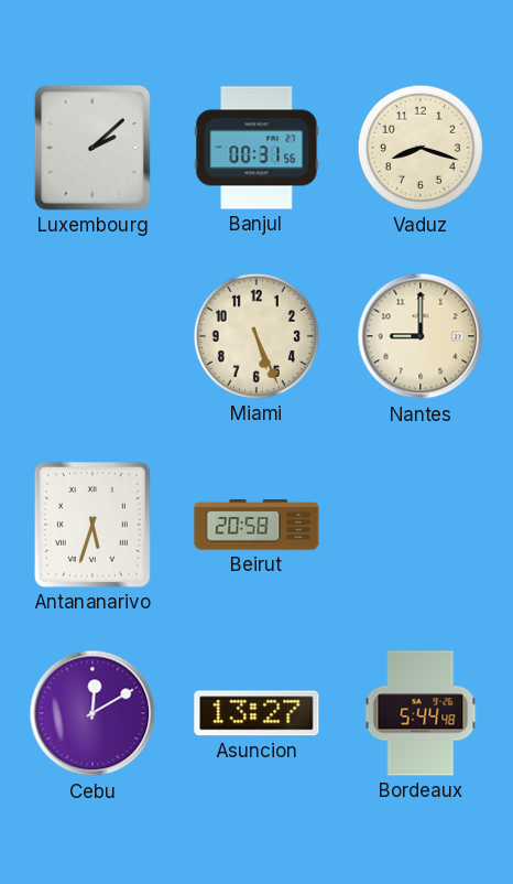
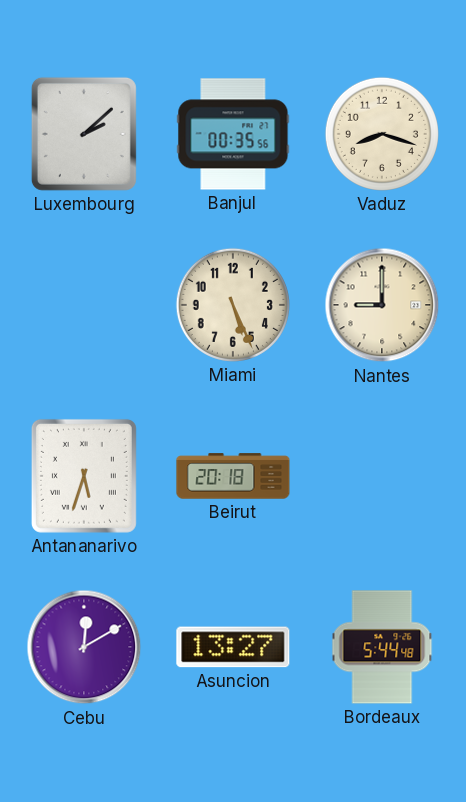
Banjul: 00:31 -> 00:35
Beirut: 20:58 -> 20:18
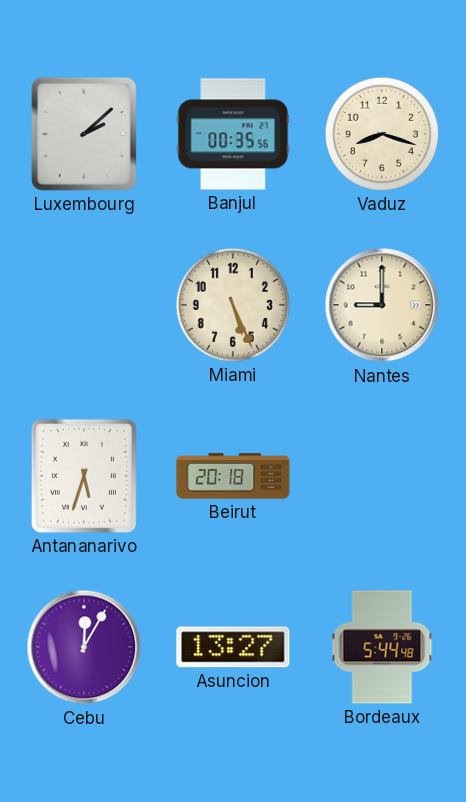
Cebu: 12:10 -> 12:05
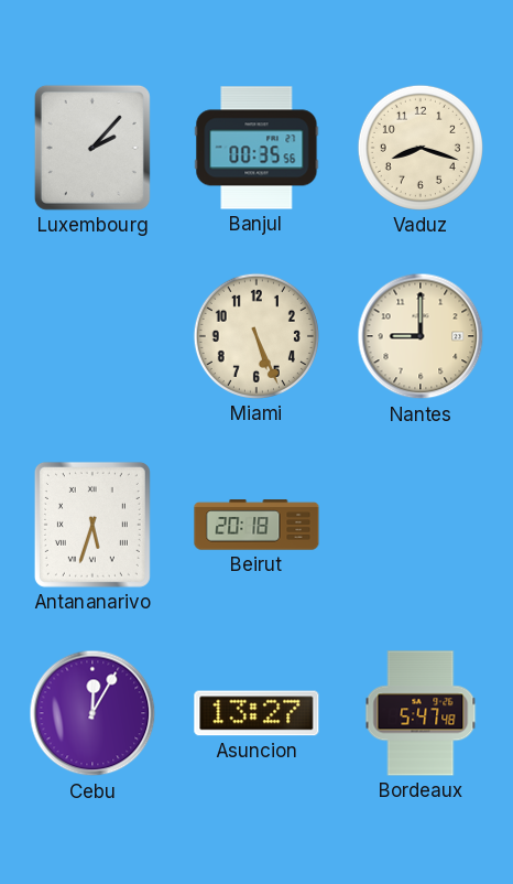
Luxembourg: 2:08 -> 2:07
Bordeaux: 5:44 -> 5:47
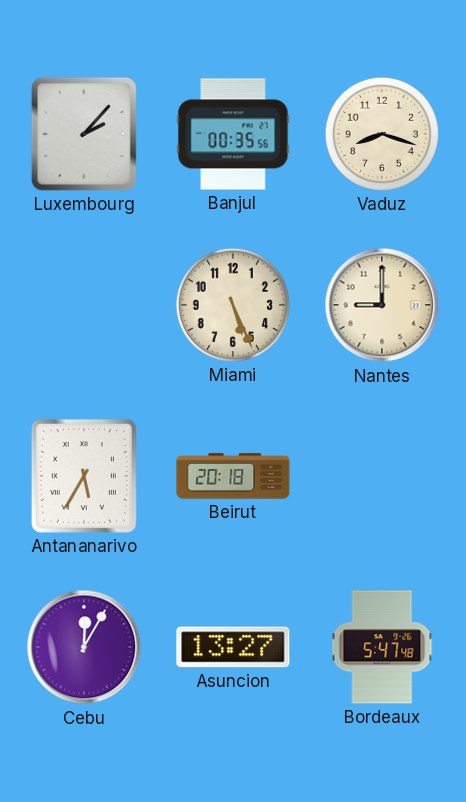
Antananarivo: 5:33 -> 5:35
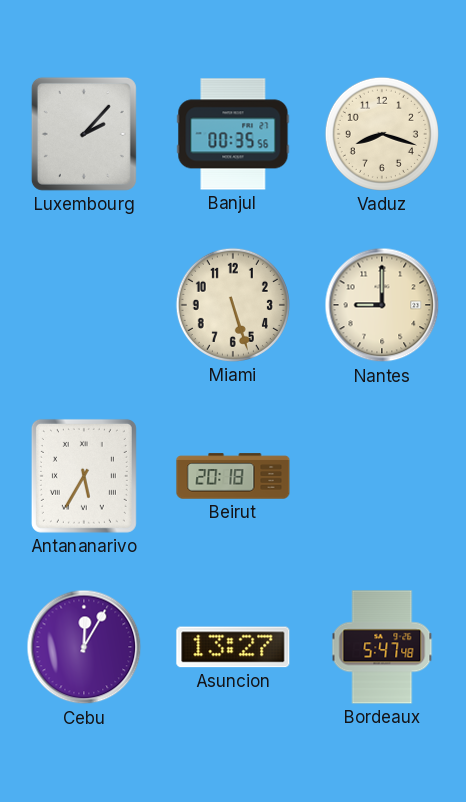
Miami: 5:26 -> 5:27
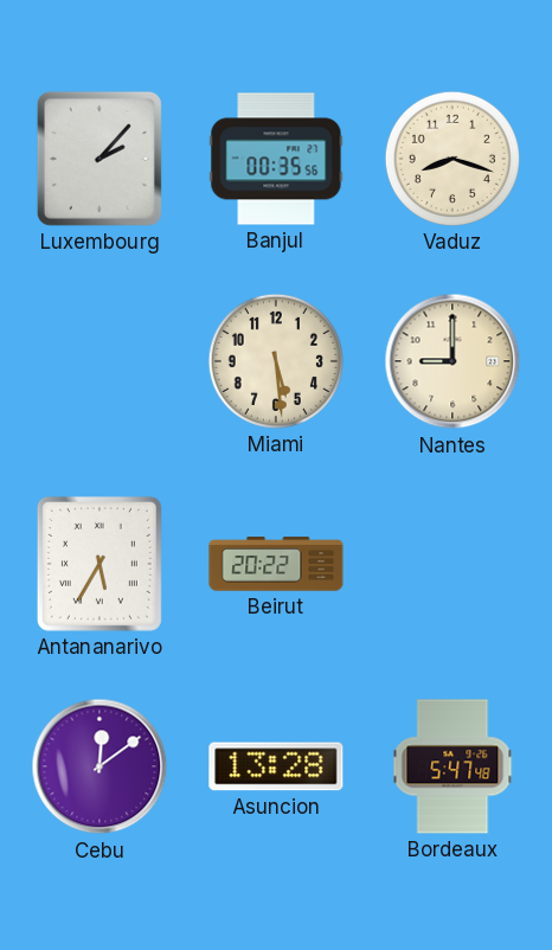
Miami: 5:27 -> 5:29
Beirut: 20:18 -> 20:22
Cebu: 12:05 -> 12:09
Asuncion: 13:27 -> 13:28
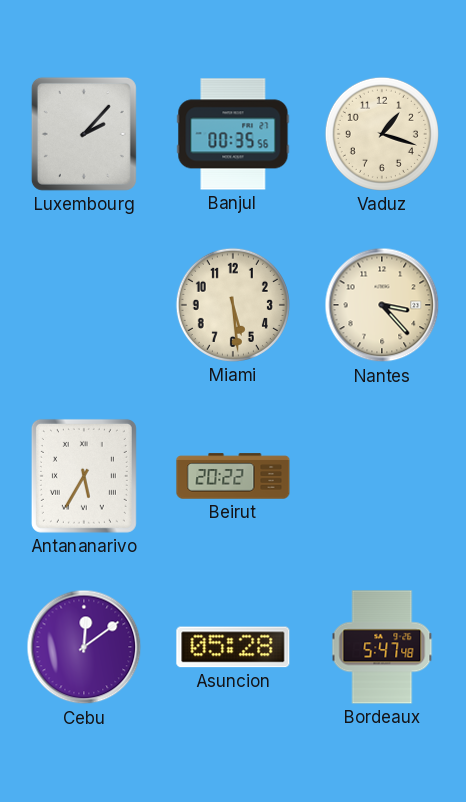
Vaduz: 8:18 -> 1:18
Nantes: 9:00 -> 3:23
Asuncion: 13:28 -> 05:28
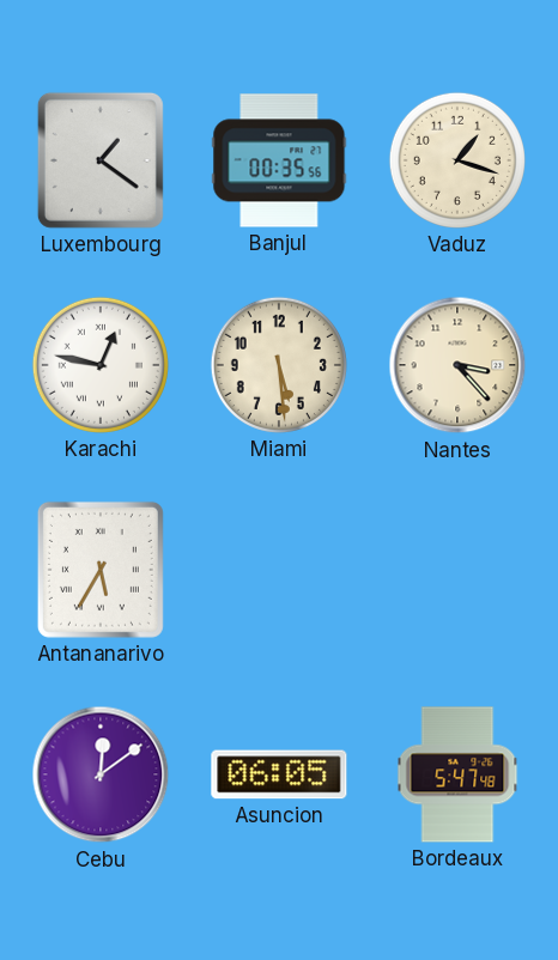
Luxembourg: 2:07 -> 1:21
Karachi: none -> 12:47
Beirut: 20:22 -> none
Asuncion: 05:28 -> 06:05
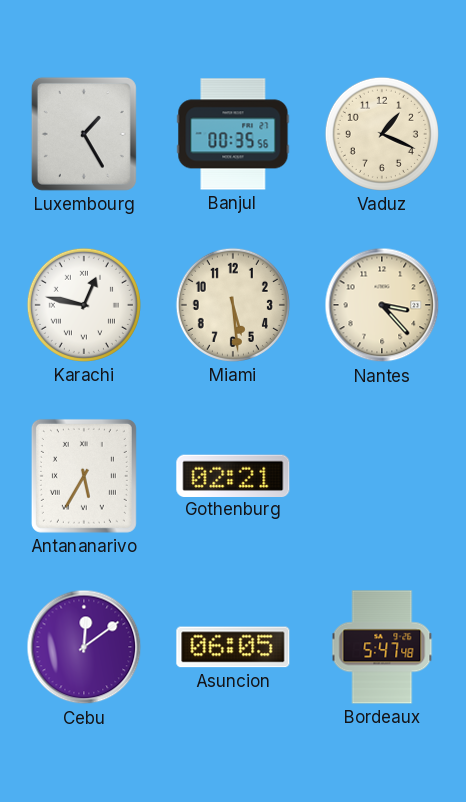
Luxembourg: 1:21 -> 1:25
Vaduz: 1:18 -> 1:19
Gothenburg: none -> 02:21
